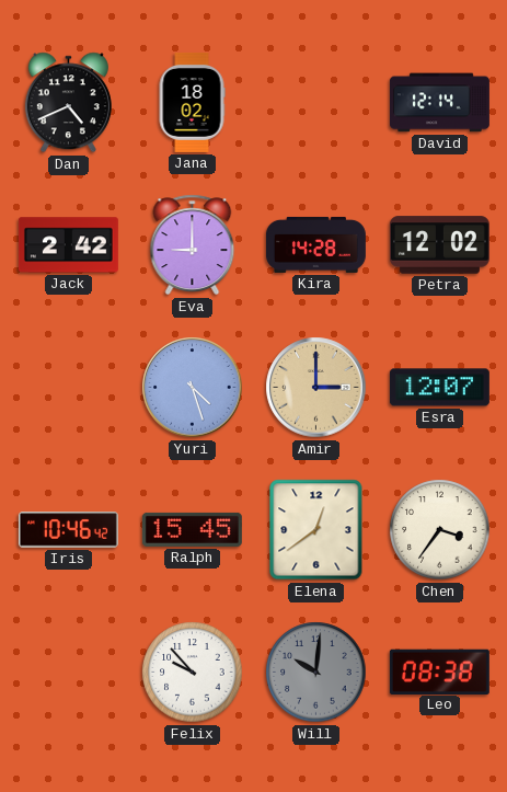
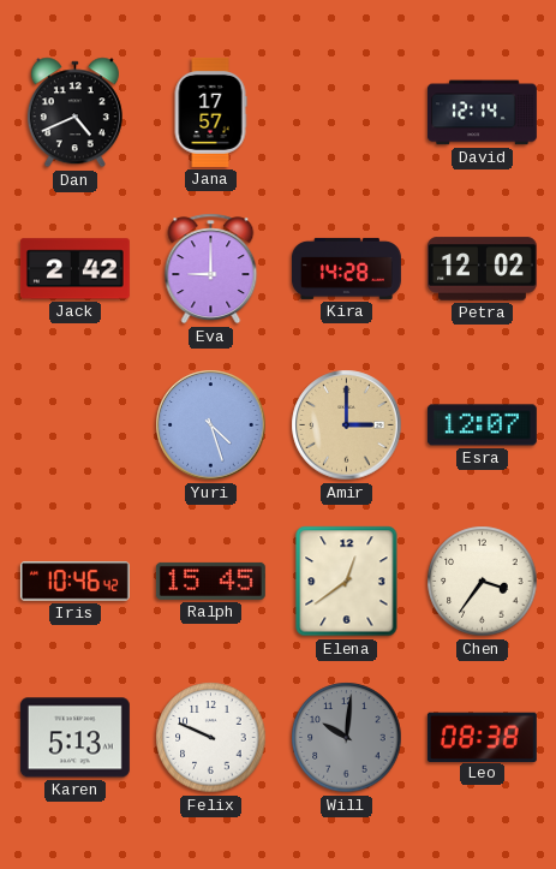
Jana: 18:02 -> 17:57
Karen: none -> 5:13
Felix: 9:53 -> 9:49
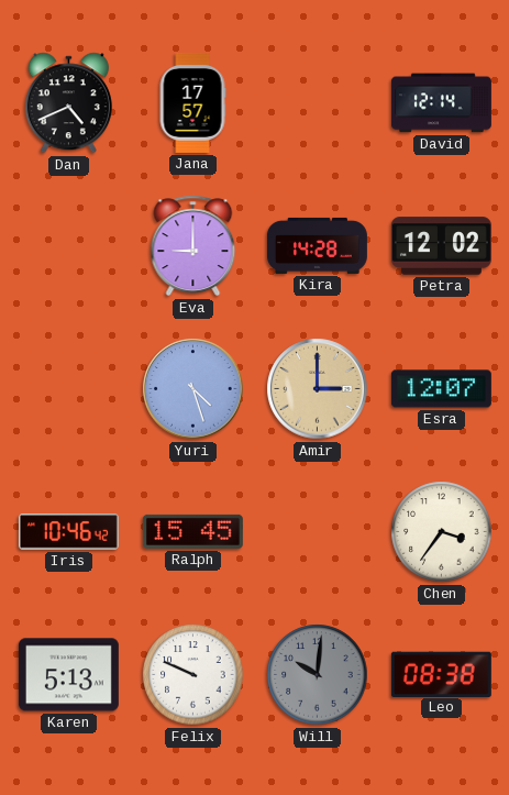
Jack: 2:42 -> none
Elena: 12:39 -> none
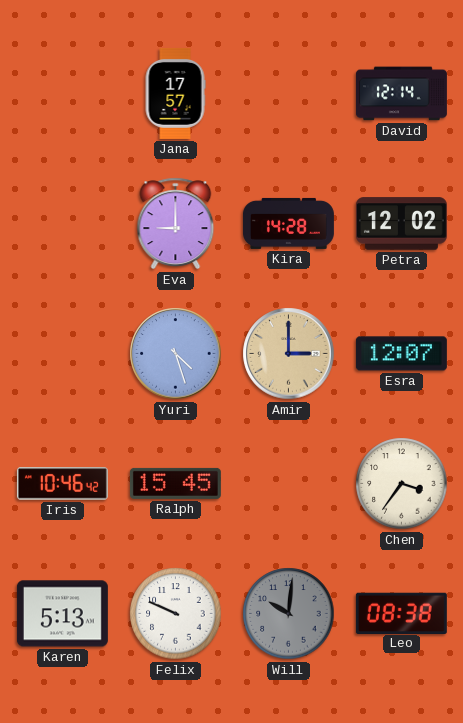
Dan: 4:41 -> none
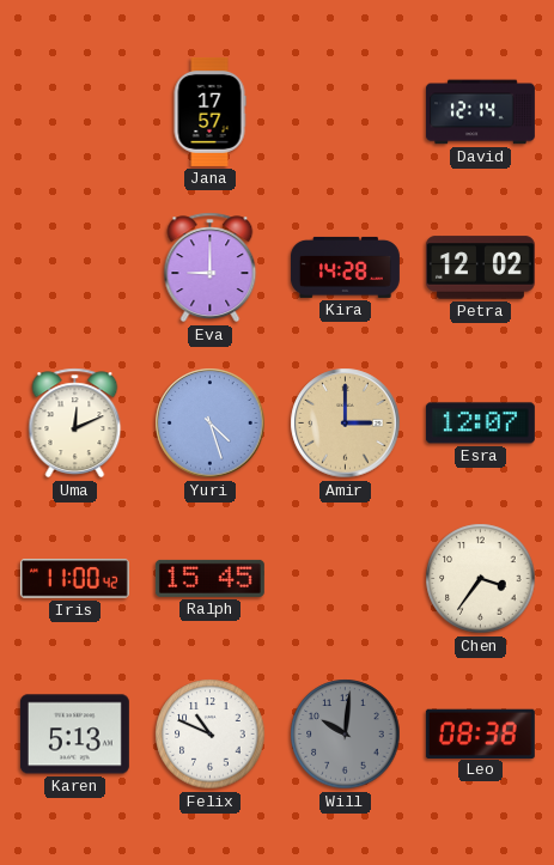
Uma: none -> 12:11
Iris: 10:46 -> 11:00
Felix: 9:49 -> 10:49
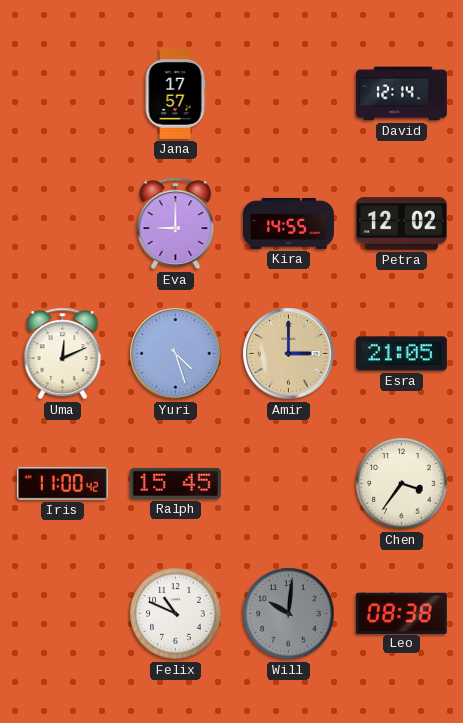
Kira: 14:28 -> 14:55
Esra: 12:07 -> 21:05
Karen: 5:13 -> none
